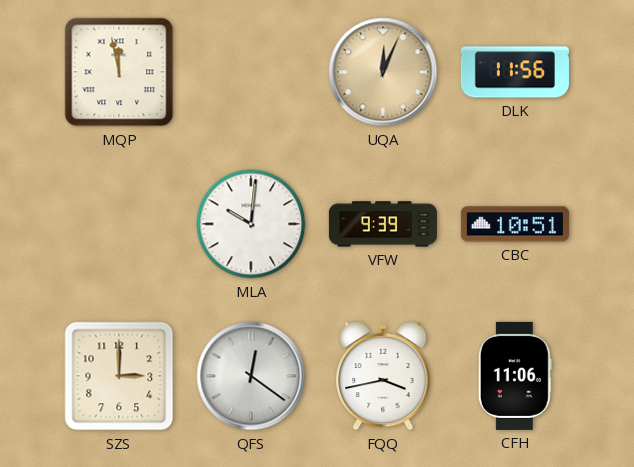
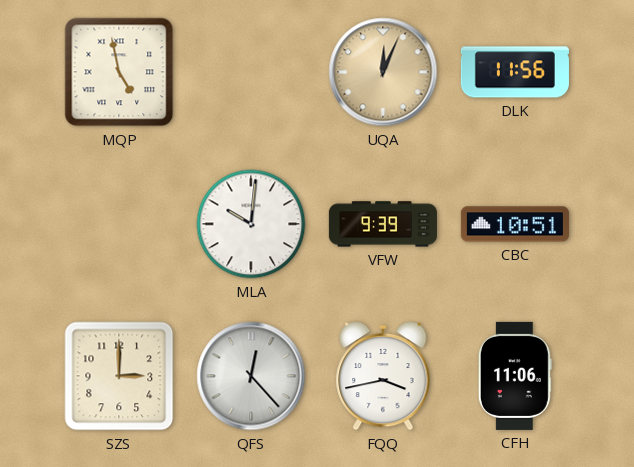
MQP: 11:58 -> 4:58
QFS: 12:21 -> 12:23
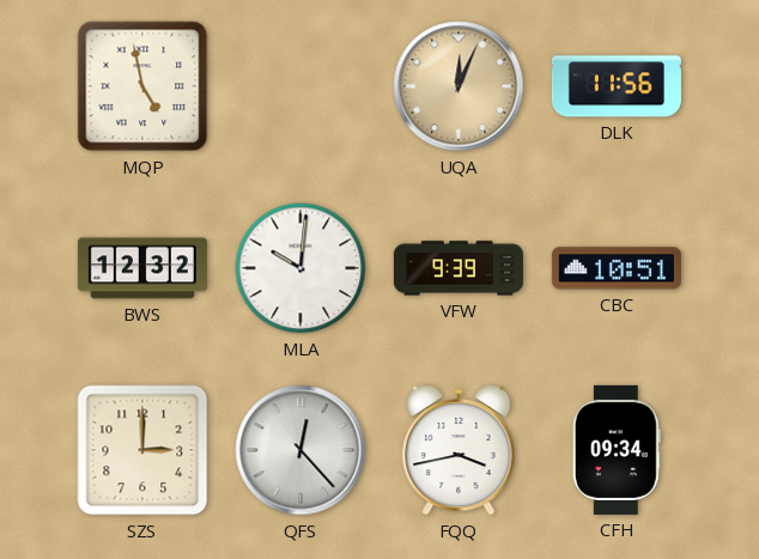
BWS: none -> 12:32
CFH: 11:06 -> 09:34
